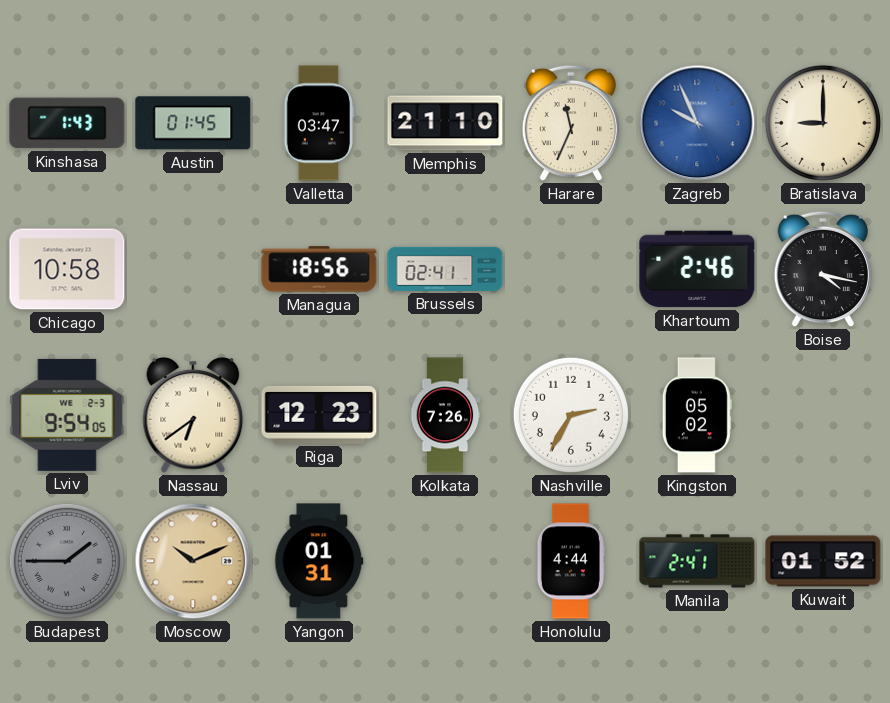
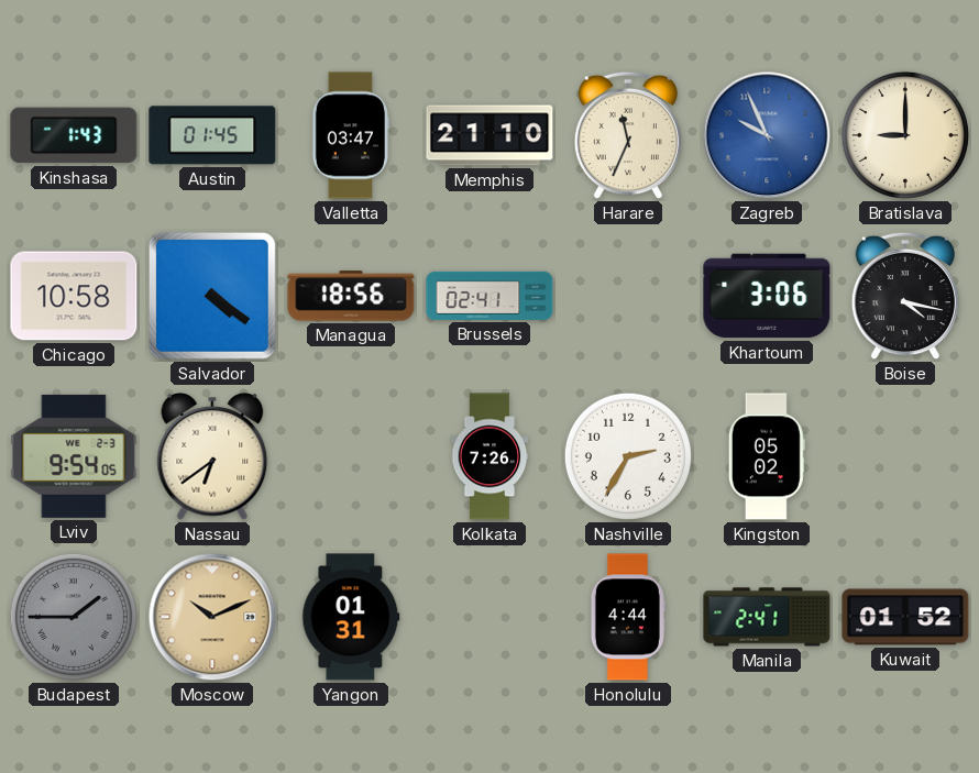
Salvador: none -> 4:21
Khartoum: 2:46 -> 3:06
Riga: 12:23 -> none
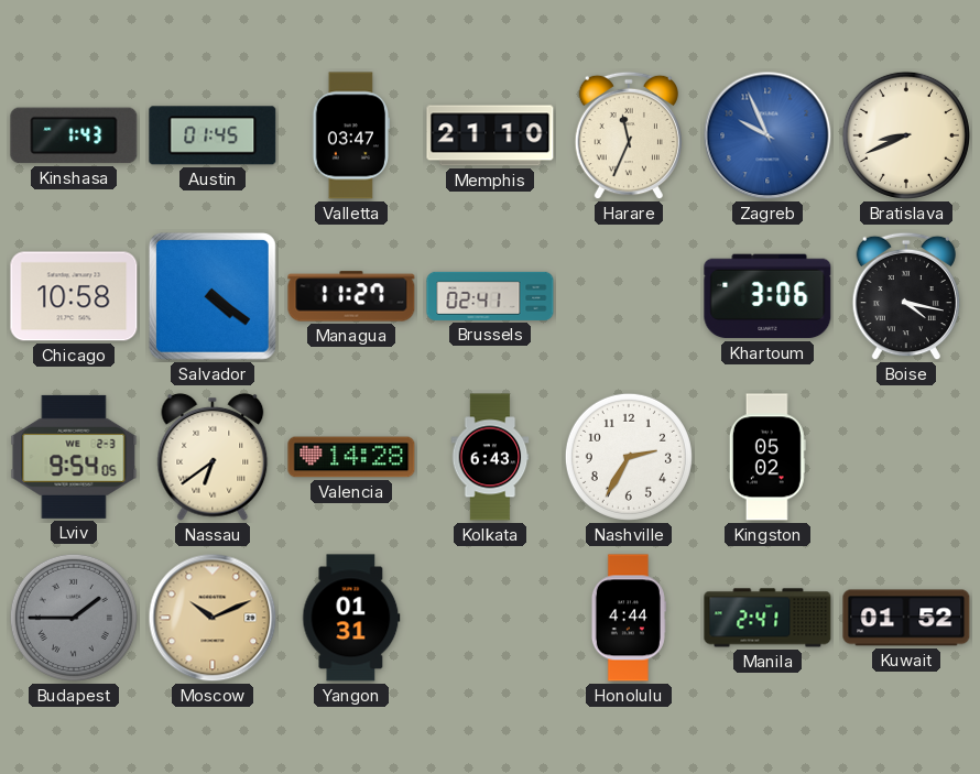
Bratislava: 9:00 -> 8:41
Managua: 18:56 -> 11:27
Valencia: none -> 14:28
Kolkata: 7:26 -> 6:43
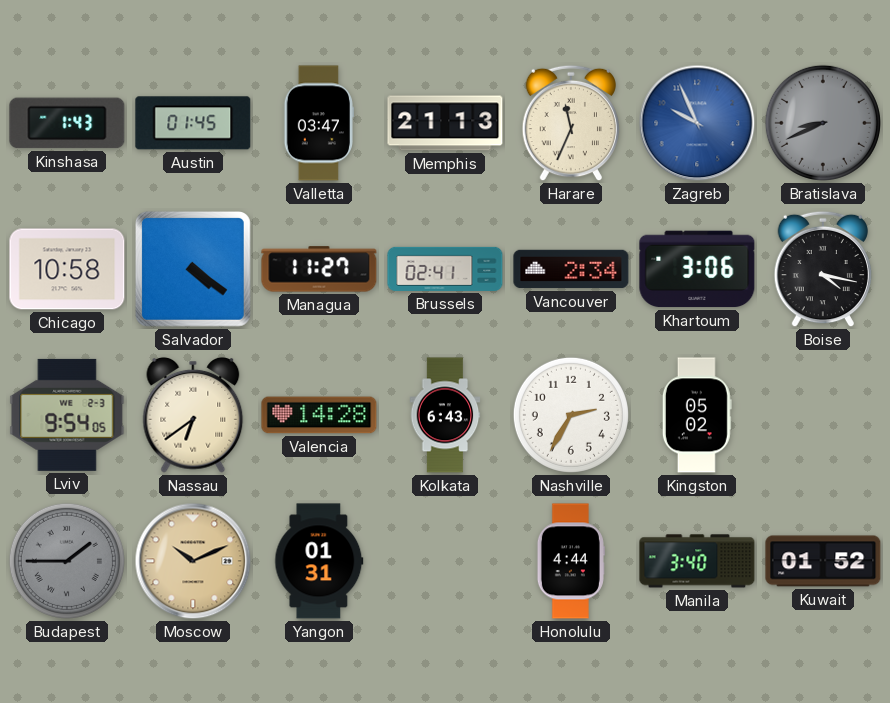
Memphis: 21:10 -> 21:13
Bratislava dial: cream -> grey
Vancouver: none -> 2:34
Manila: 2:41 -> 3:40
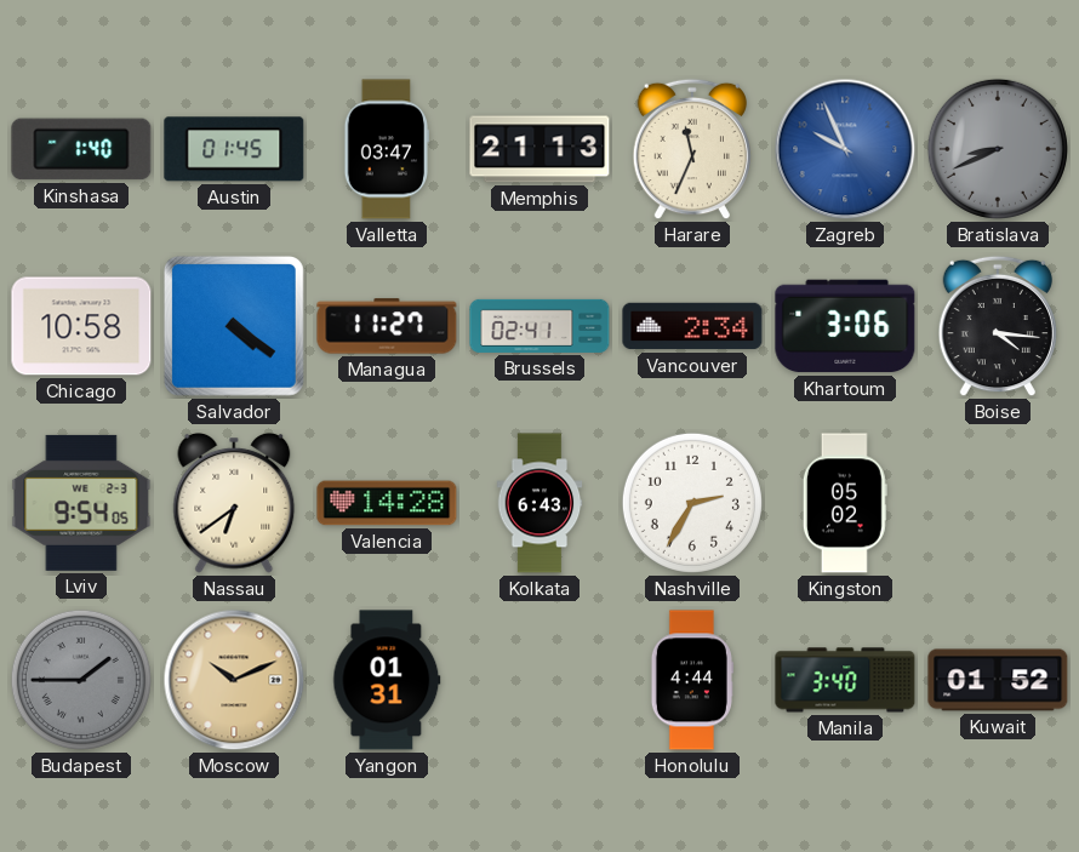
Kinshasa: 1:43 -> 1:40
Boise: 4:17 -> 4:16
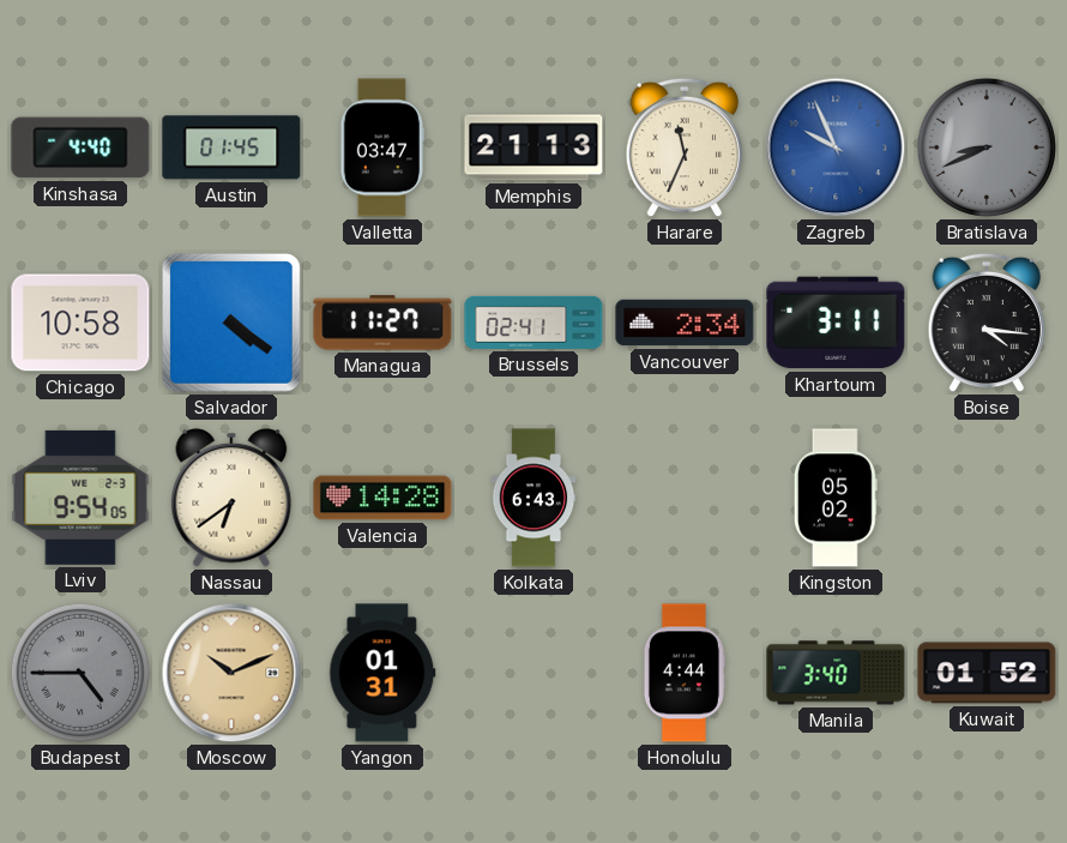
Kinshasa: 1:40 -> 4:40
Khartoum: 3:06 -> 3:11
Nashville: 2:35 -> none
Budapest: 1:45 -> 4:45
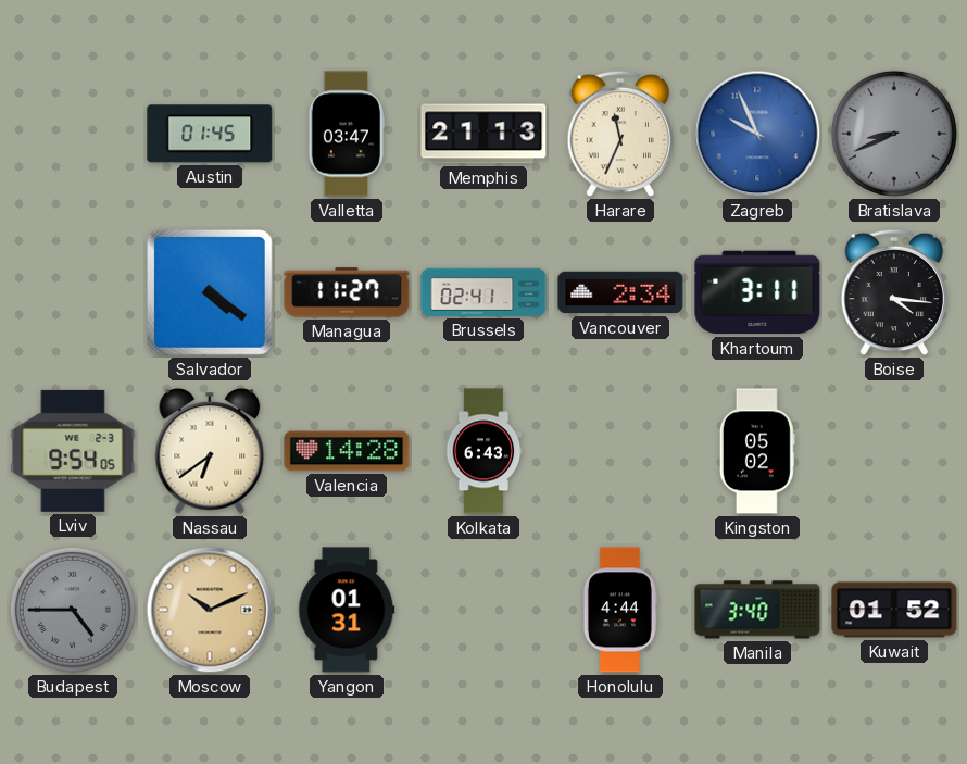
Kinshasa: 4:40 -> none
Chicago: 10:58 -> none
